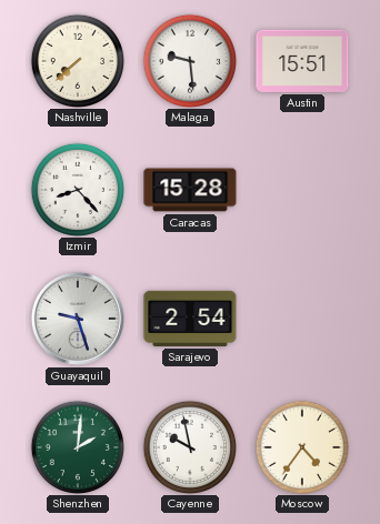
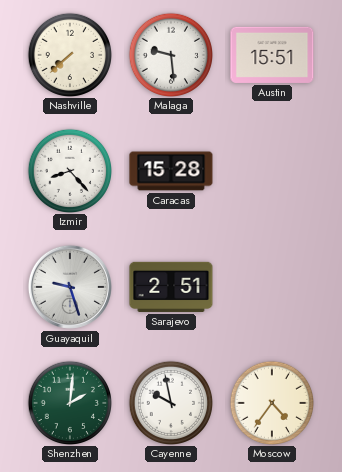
Sarajevo: 2:54 -> 2:51
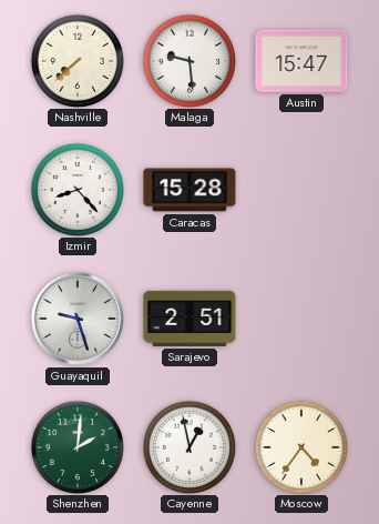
Austin: 15:51 -> 15:47
Cayenne: 9:58 -> 12:58
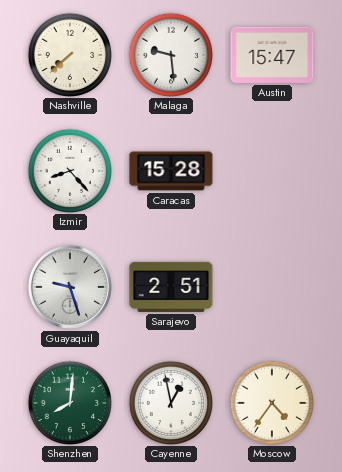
Shenzhen: 2:01 -> 8:01
